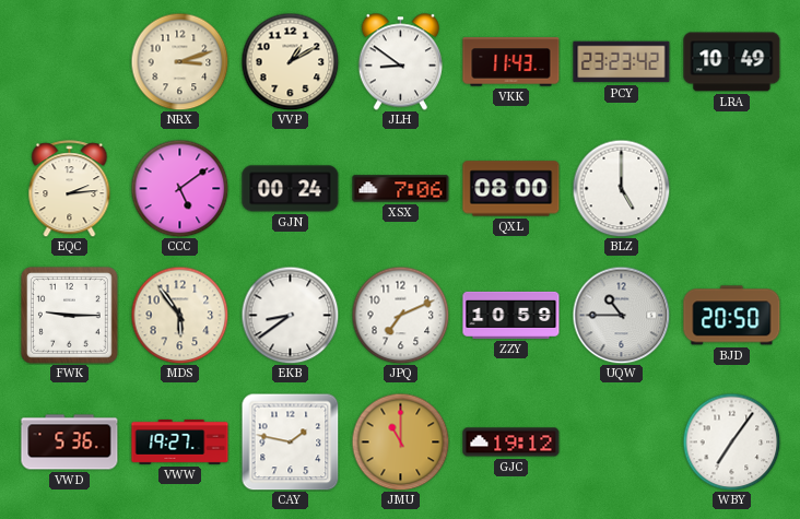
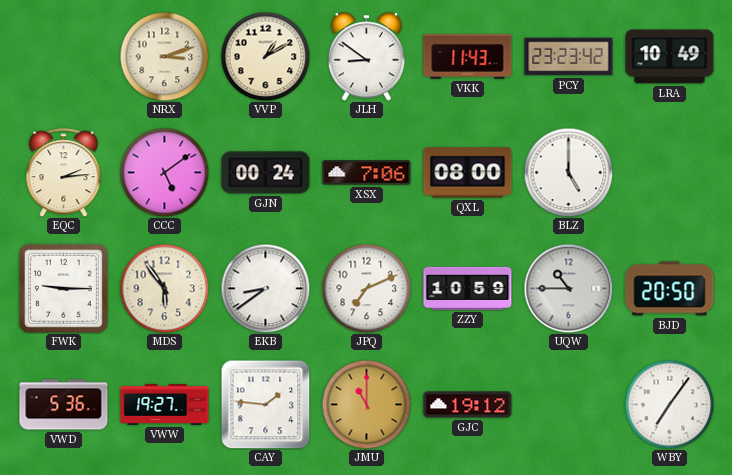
CAY: 1:47 -> 1:46
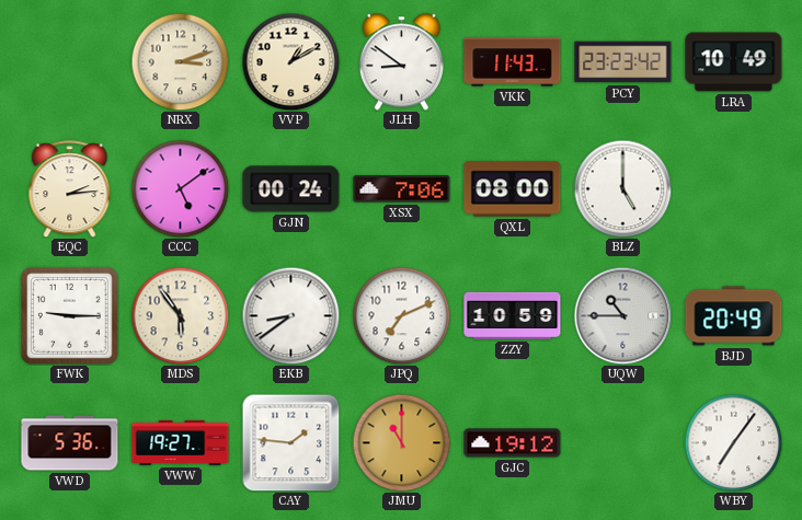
BJD: 20:50 -> 20:49
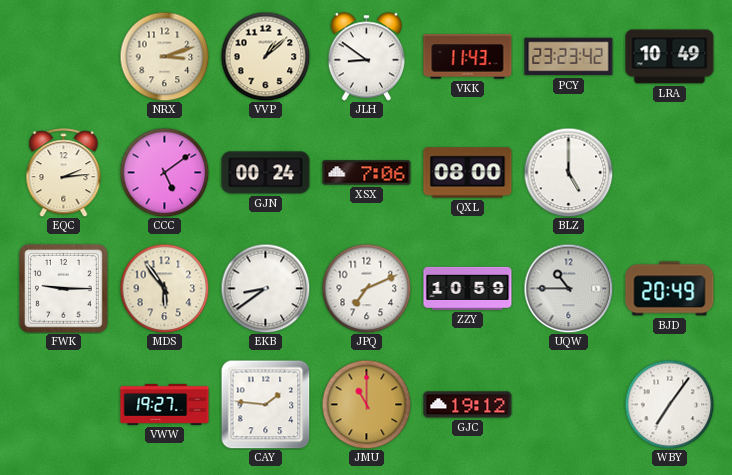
VVP: 1:10 -> 1:08
VWD: 5:36 -> none
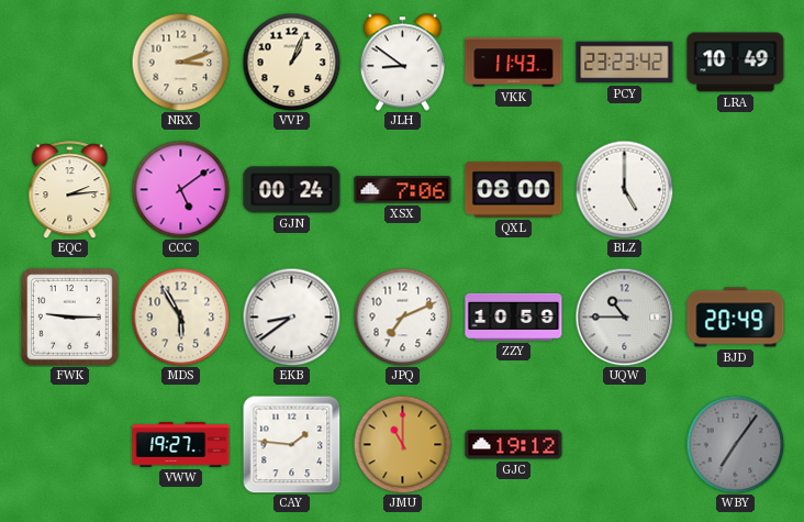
VVP: 1:08 -> 1:04
MDS: 5:54 -> 5:55
WBY dial: white -> grey
